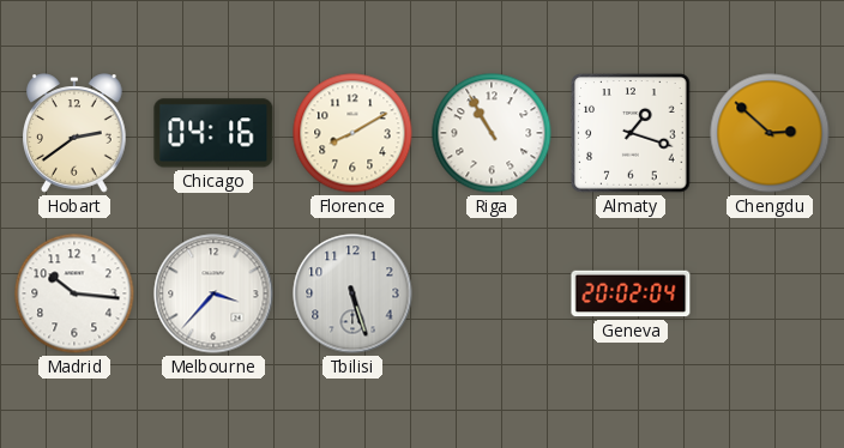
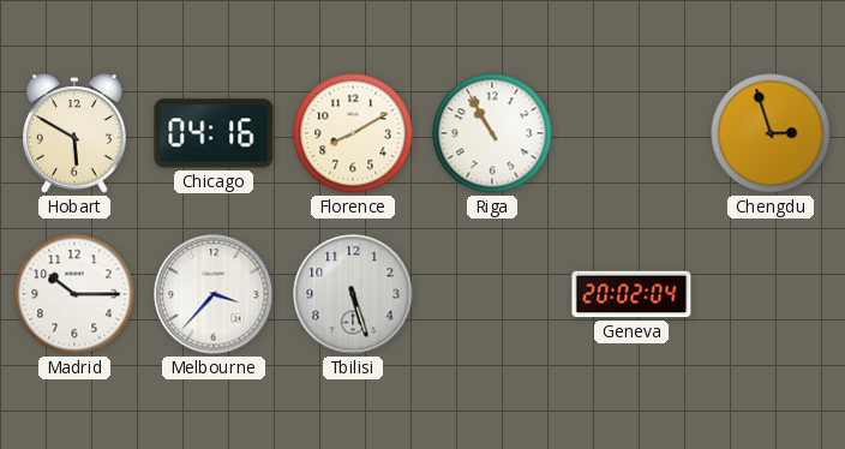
Hobart: 2:39 -> 5:50
Almaty: 1:18 -> none
Chengdu: 2:52 -> 2:57
Madrid: 10:16 -> 10:15
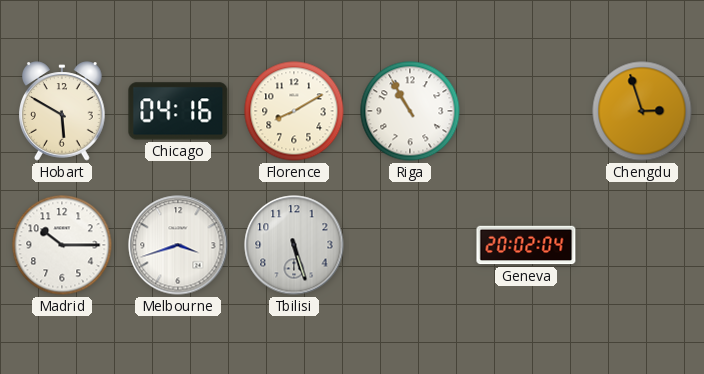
Melbourne: 3:37 -> 3:42
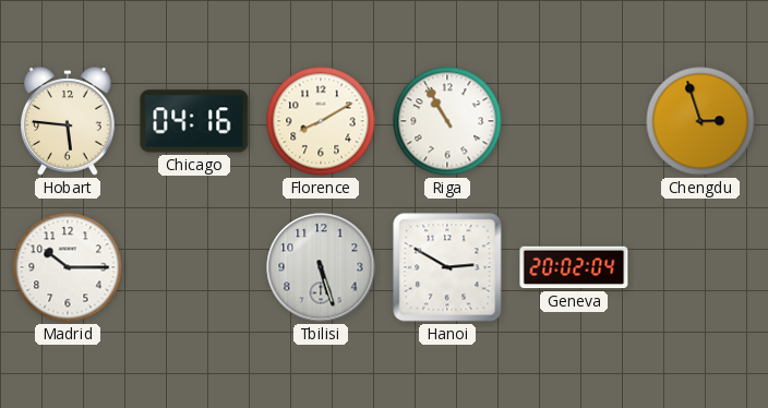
Hobart: 5:50 -> 5:46
Melbourne: 3:42 -> none
Hanoi: none -> 2:50
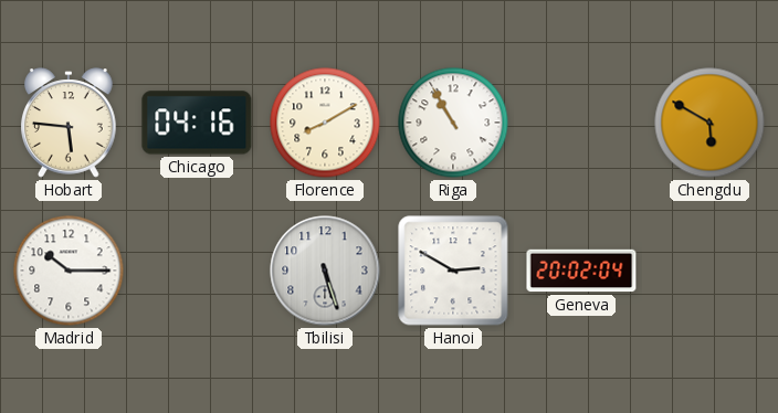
Chengdu: 2:57 -> 5:50
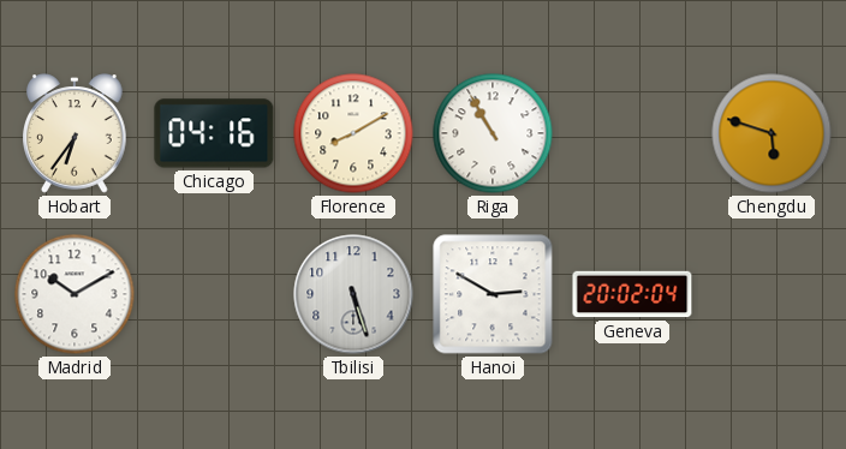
Hobart: 5:46 -> 6:36
Chengdu: 5:50 -> 5:48
Madrid: 10:15 -> 10:10
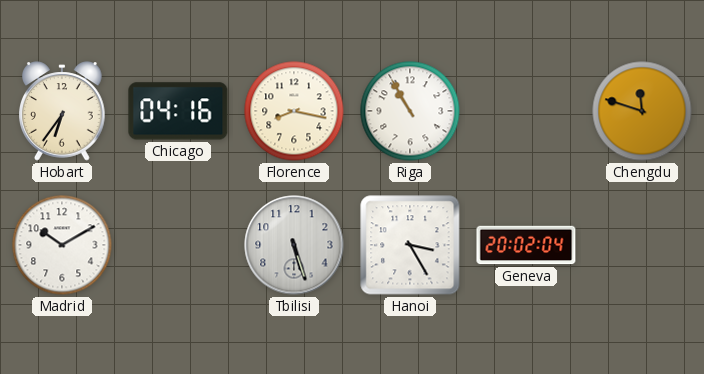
Florence: 8:10 -> 8:17
Chengdu: 5:48 -> 11:48
Hanoi: 2:50 -> 3:25
